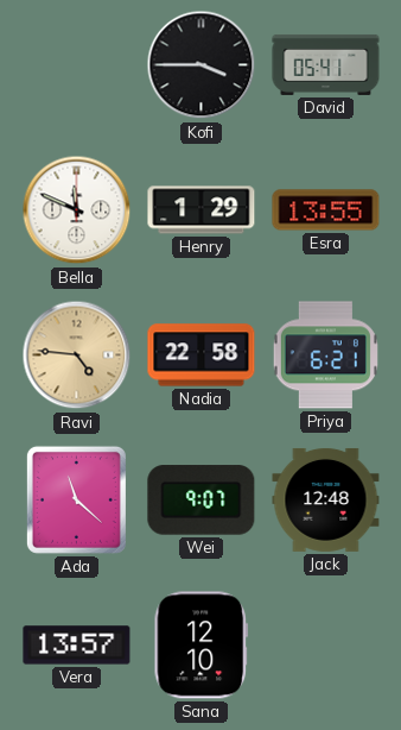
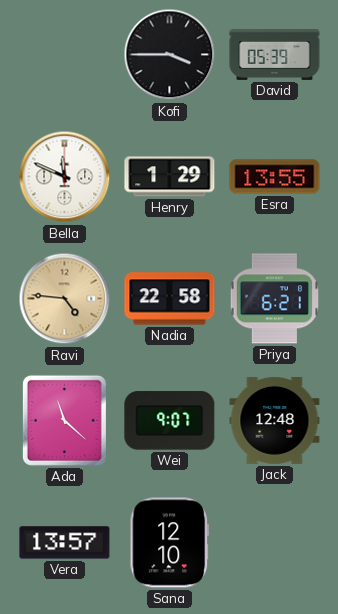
David: 05:41 -> 05:39
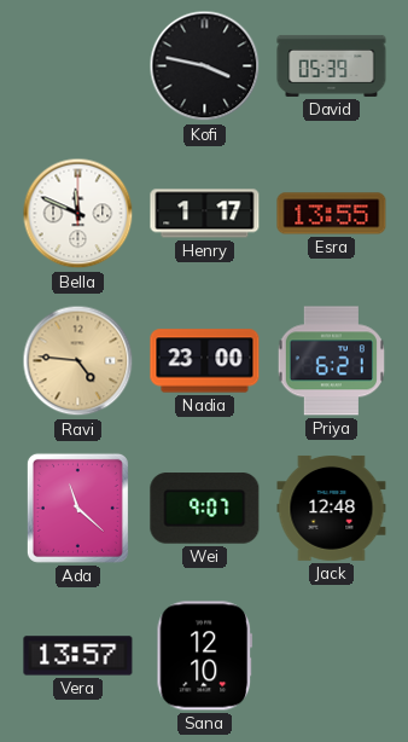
Kofi: 3:45 -> 3:47
Henry: 1:29 -> 1:17
Nadia: 22:58 -> 23:00
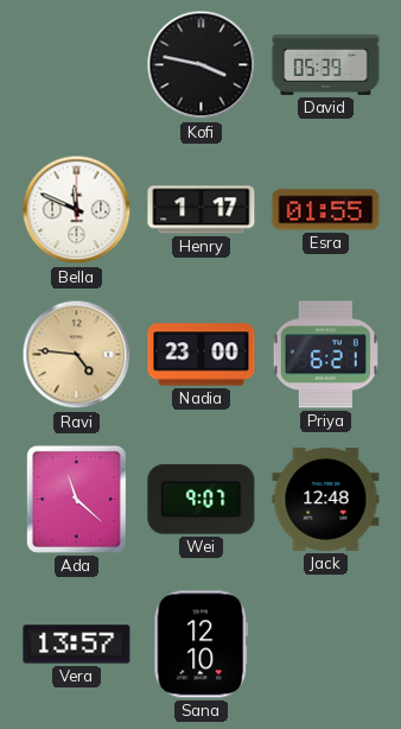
Esra: 13:55 -> 01:55
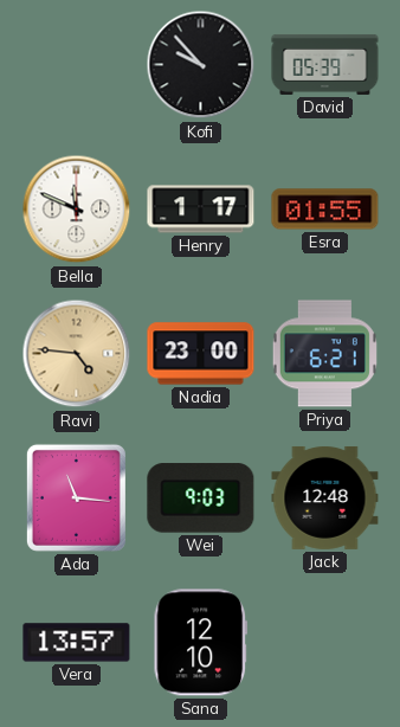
Kofi: 3:47 -> 9:53
Ada: 11:22 -> 11:16
Wei: 9:07 -> 9:03
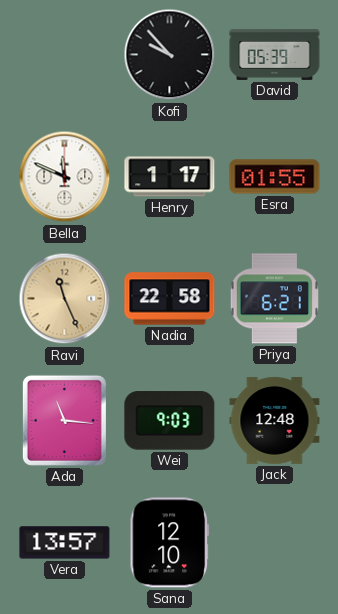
Ravi: 4:46 -> 11:26
Nadia: 23:00 -> 22:58
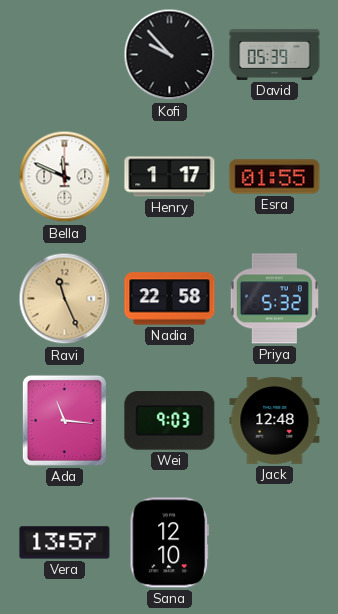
Priya: 6:21 -> 5:32
